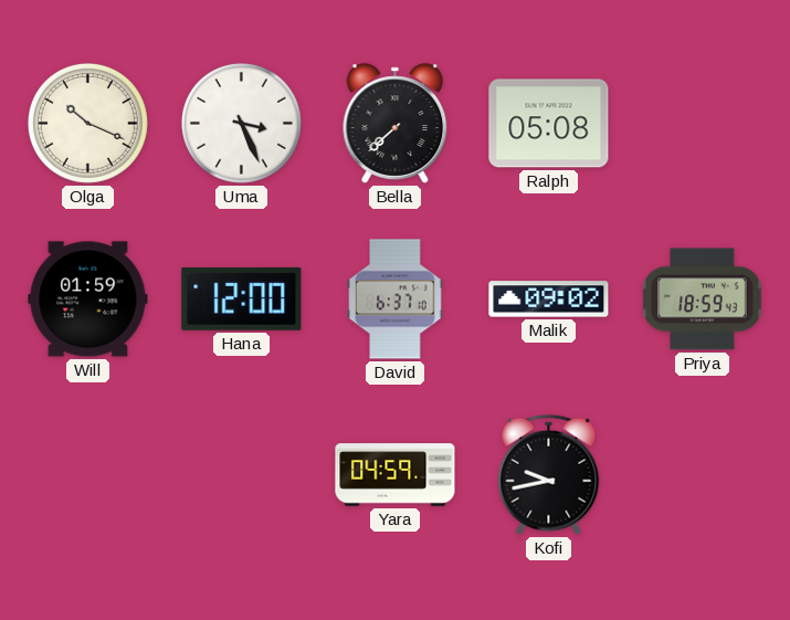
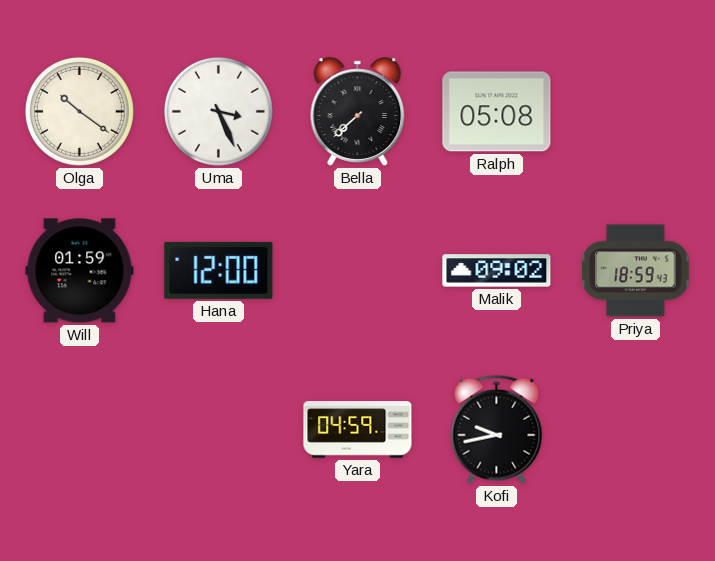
Olga: 10:19 -> 10:21
David: 6:37 -> none
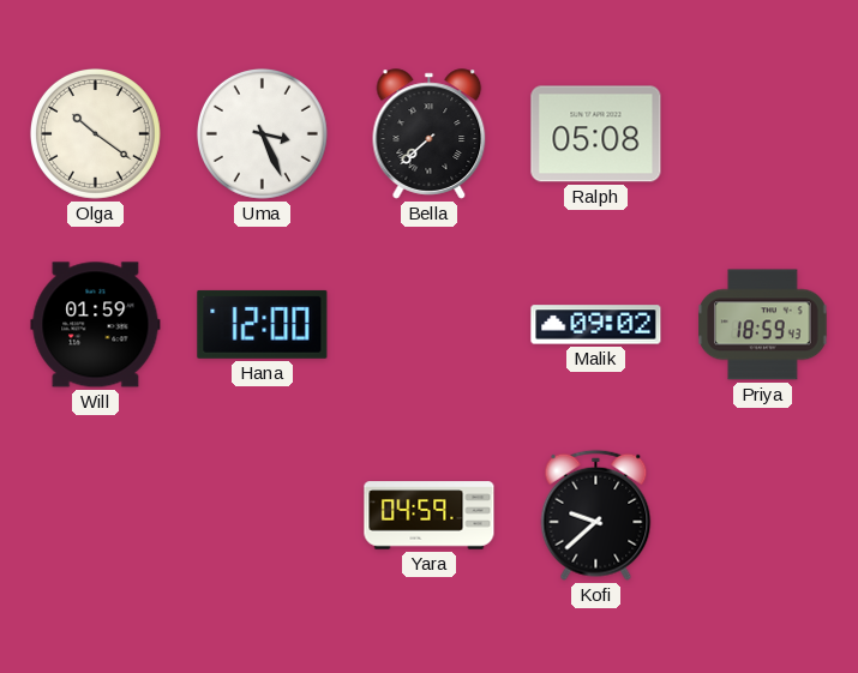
Kofi: 9:43 -> 9:38
